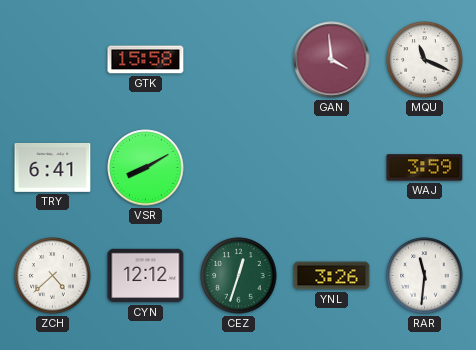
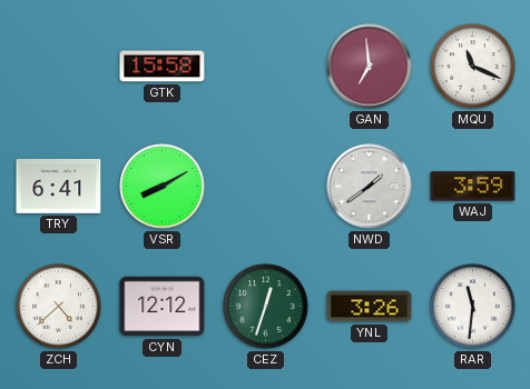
GAN: 3:59 -> 6:59
NWD: none -> 1:39
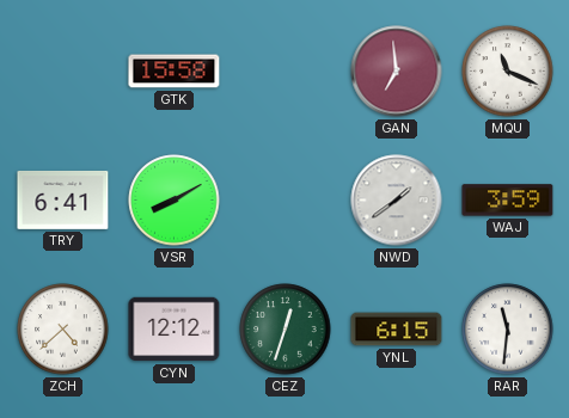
YNL: 3:26 -> 6:15
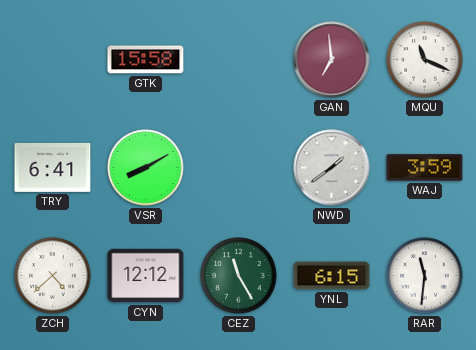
CEZ: 12:33 -> 11:25
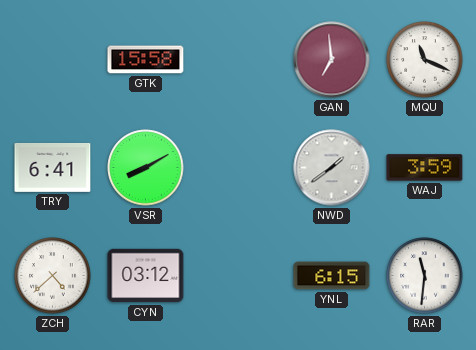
CYN: 12:12 -> 03:12
CEZ: 11:25 -> none
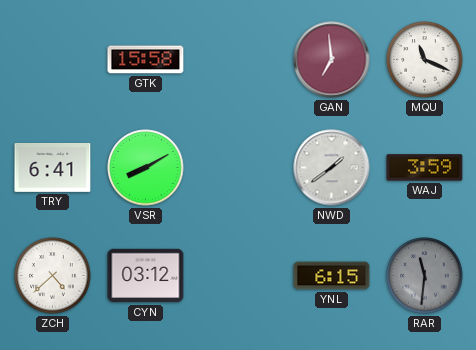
RAR dial: white -> grey
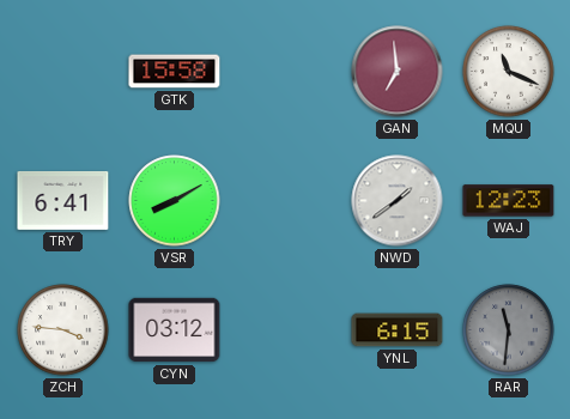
WAJ: 3:59 -> 12:23
ZCH: 4:38 -> 3:46
